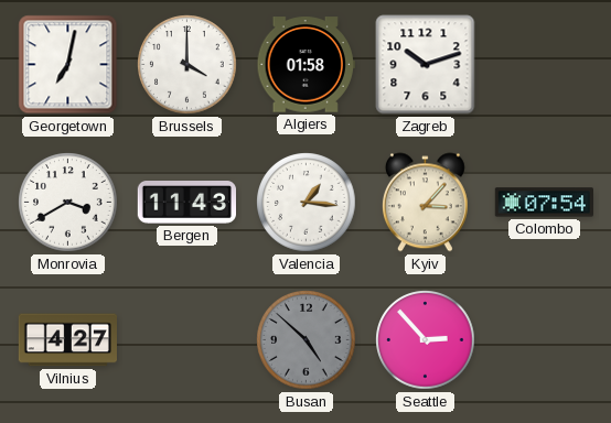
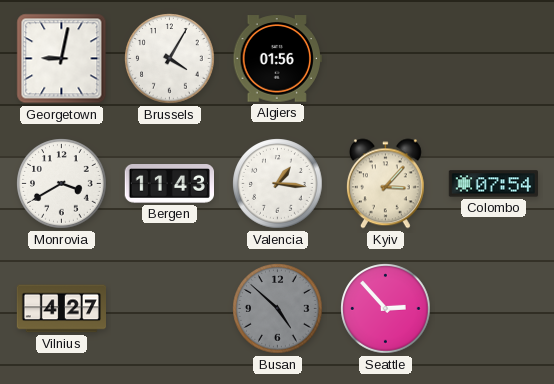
Georgetown: 7:02 -> 9:02
Brussels: 4:00 -> 4:05
Algiers: 01:58 -> 01:56
Zagreb: 10:12 -> none
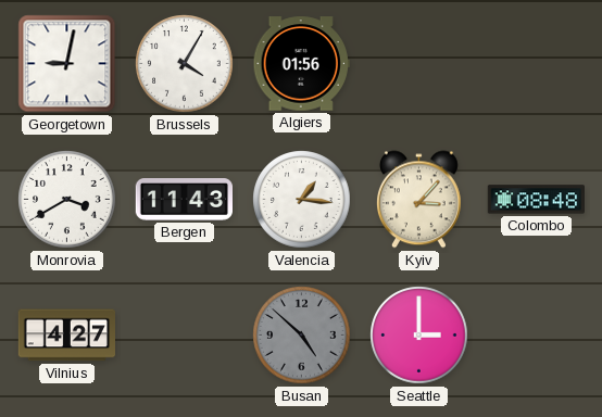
Colombo: 07:54 -> 08:48
Seattle: 2:53 -> 3:00
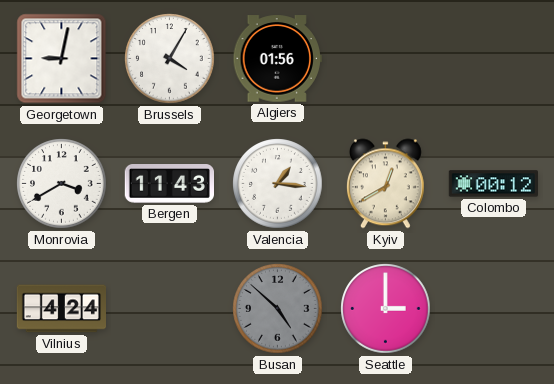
Kyiv: 3:07 -> 12:40
Colombo: 08:48 -> 00:12
Vilnius: 4:27 -> 4:24
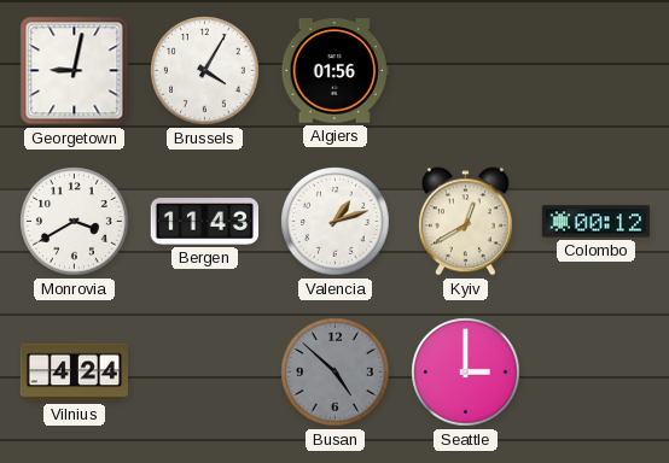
Valencia: 1:16 -> 1:12
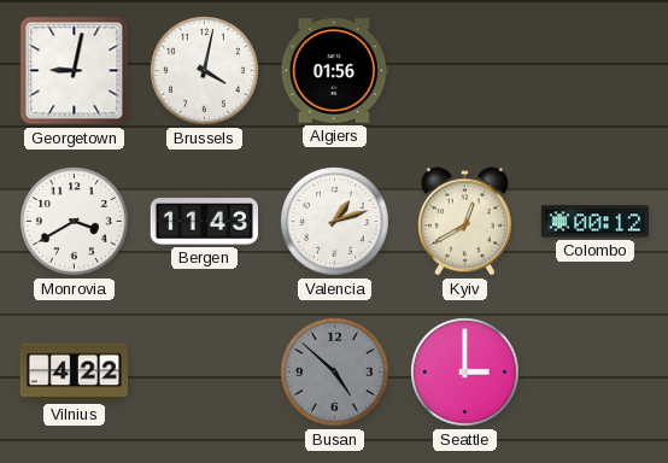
Brussels: 4:05 -> 4:02
Vilnius: 4:24 -> 4:22
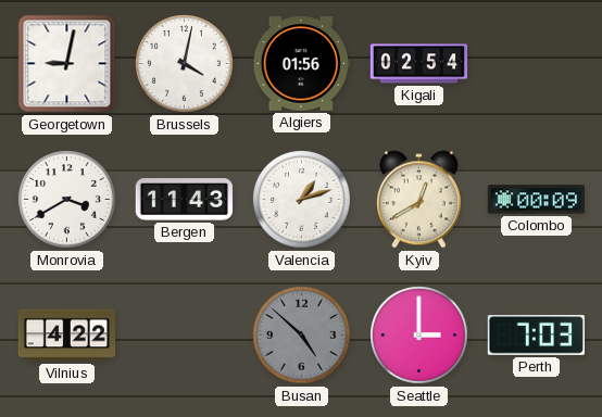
Kigali: none -> 02:54
Colombo: 00:12 -> 00:09
Perth: none -> 7:03
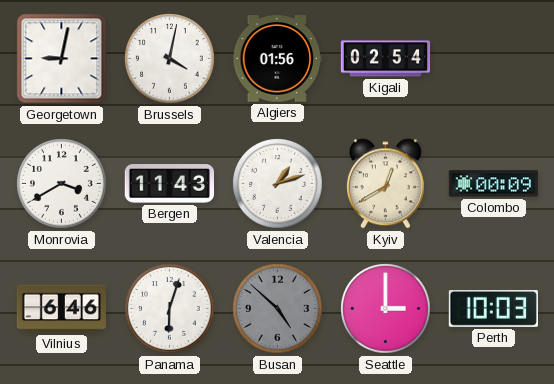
Vilnius: 4:22 -> 6:46
Panama: none -> 6:03
Perth: 7:03 -> 10:03
